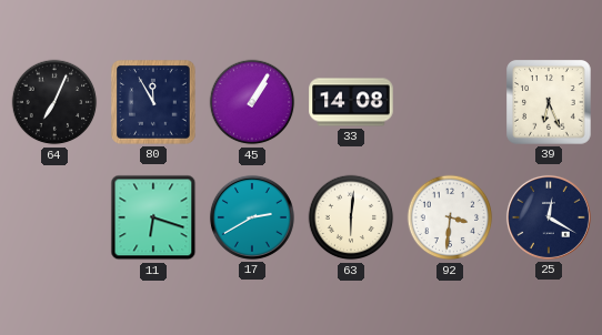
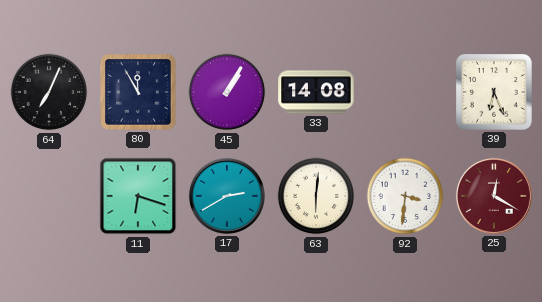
25 dial: navy -> burgundy
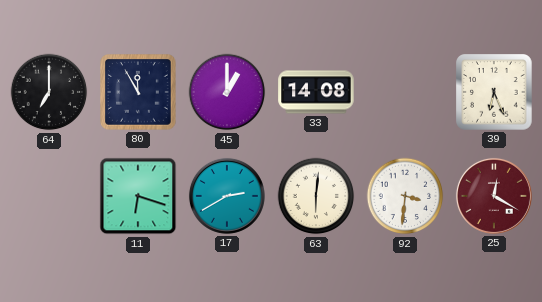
64: 7:04 -> 7:00
45: 1:05 -> 1:00
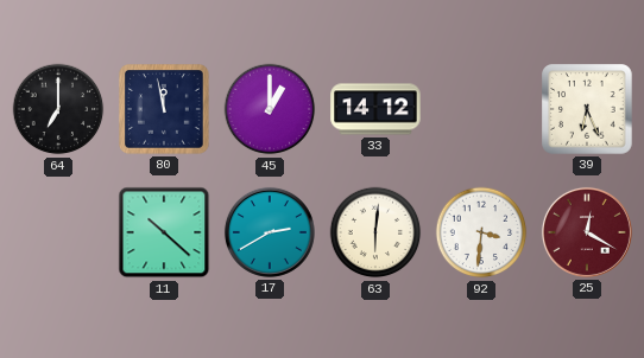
80: 11:55 -> 11:58
33: 14:08 -> 14:12
11: 6:18 -> 10:22
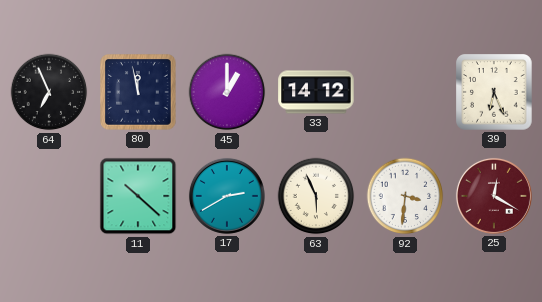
64: 7:00 -> 6:56
63: 6:01 -> 5:56
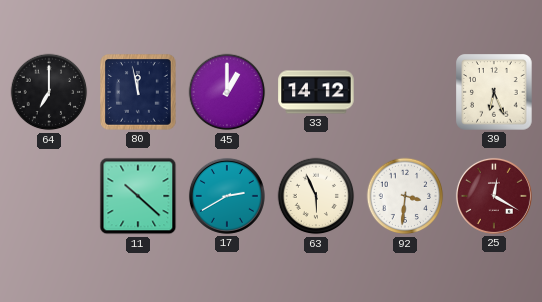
64: 6:56 -> 7:00
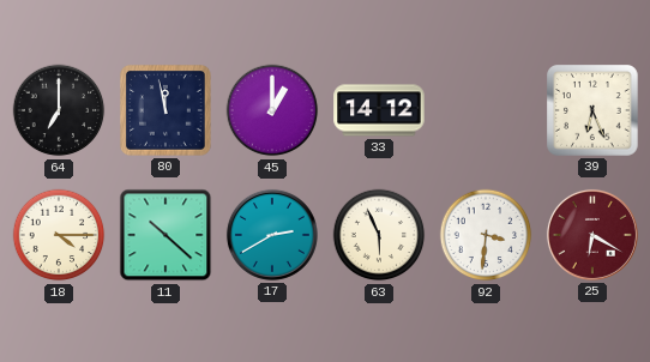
18: none -> 4:15
25: 12:20 -> 6:20
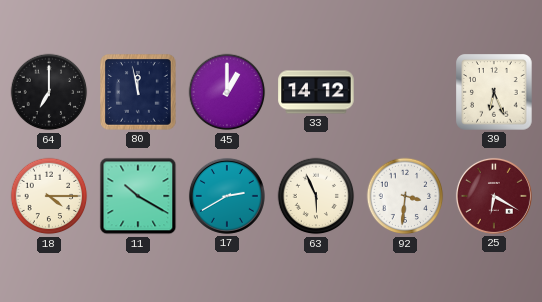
11: 10:22 -> 10:20
